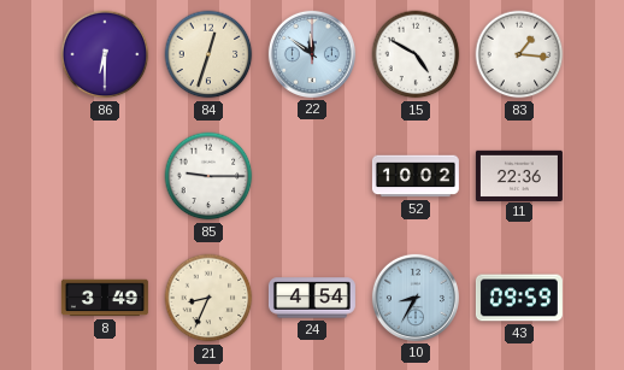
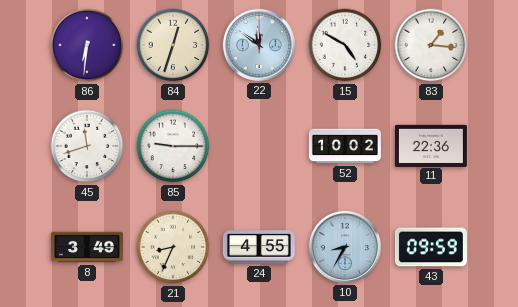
86: 6:30 -> 6:31
45: none -> 11:42
24: 4:54 -> 4:55
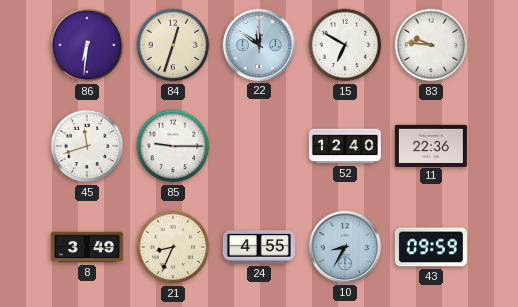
15: 4:50 -> 6:50
83: 1:16 -> 9:46
52: 10:02 -> 12:40
